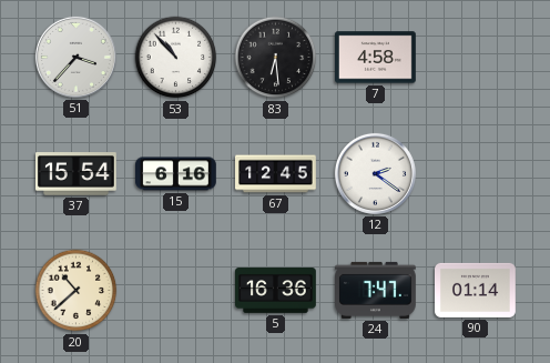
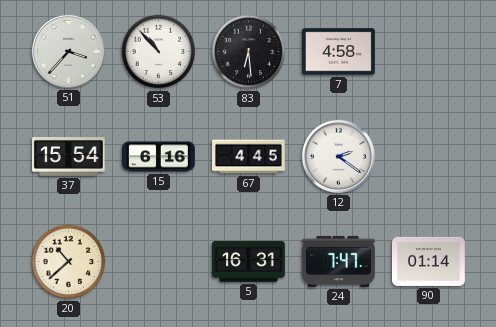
67: 12:45 -> 4:45
5: 16:36 -> 16:31
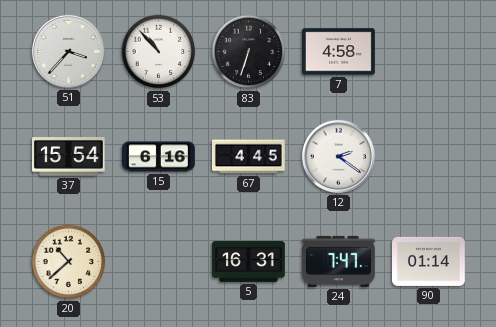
83: 6:29 -> 6:33
